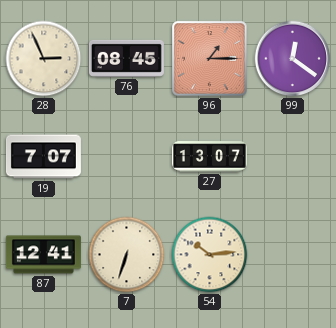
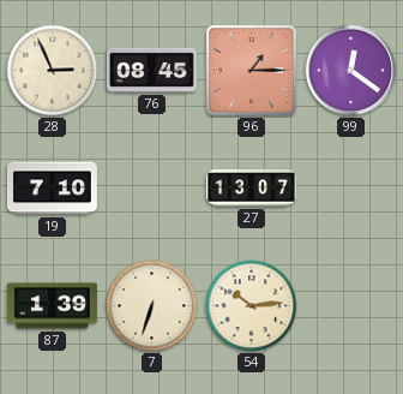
19: 7:07 -> 7:10
87: 12:41 -> 1:39
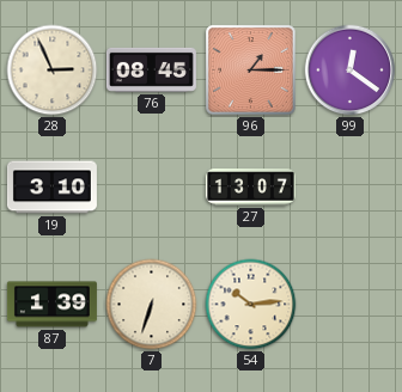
19: 7:10 -> 3:10
